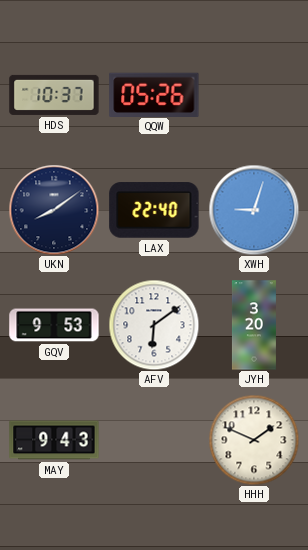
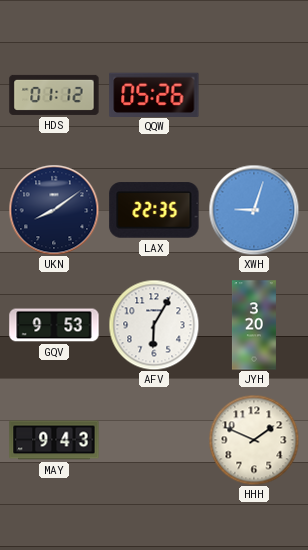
HDS: 10:37 -> 01:12
LAX: 22:40 -> 22:35
AFV: 6:09 -> 6:05
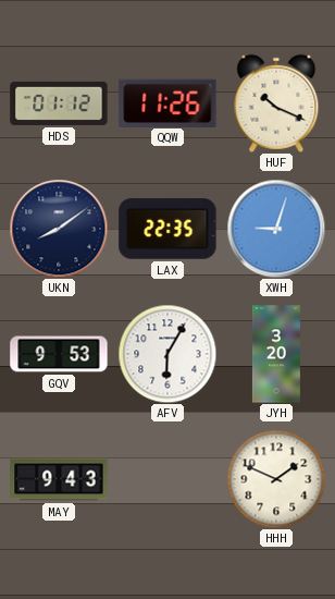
QQW: 05:26 -> 11:26
HUF: none -> 10:19
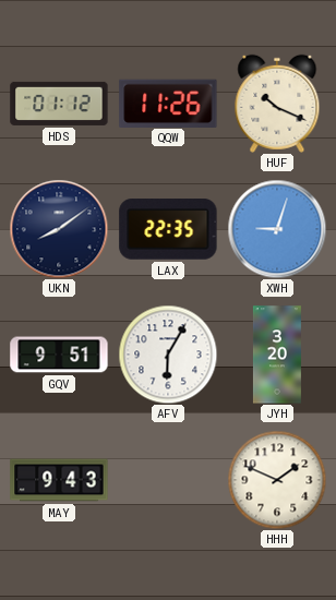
GQV: 9:53 -> 9:51
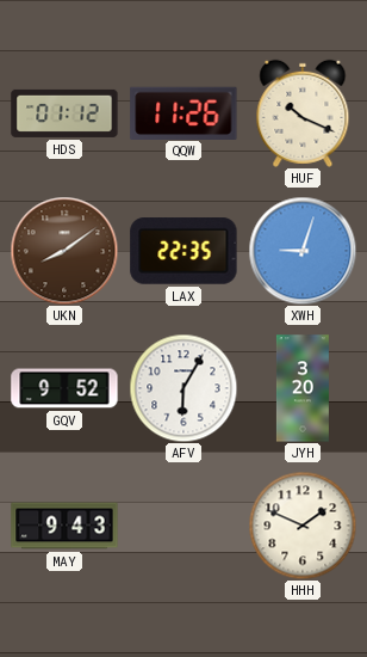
UKN dial: navy -> brown
GQV: 9:51 -> 9:52
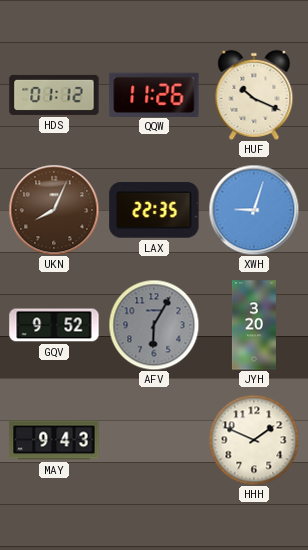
UKN: 8:09 -> 8:04
AFV dial: white -> grey
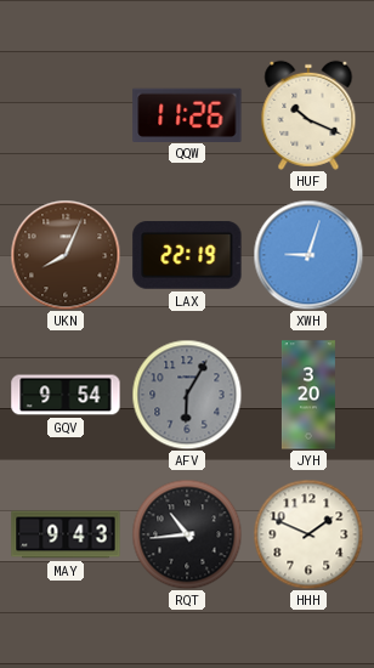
HDS: 01:12 -> none
LAX: 22:35 -> 22:19
GQV: 9:52 -> 9:54
RQT: none -> 10:44
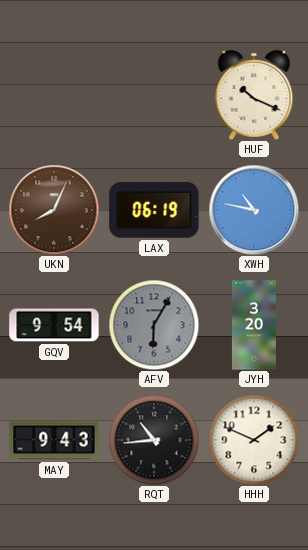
QQW: 11:26 -> none
LAX: 22:19 -> 06:19
XWH: 9:03 -> 10:47
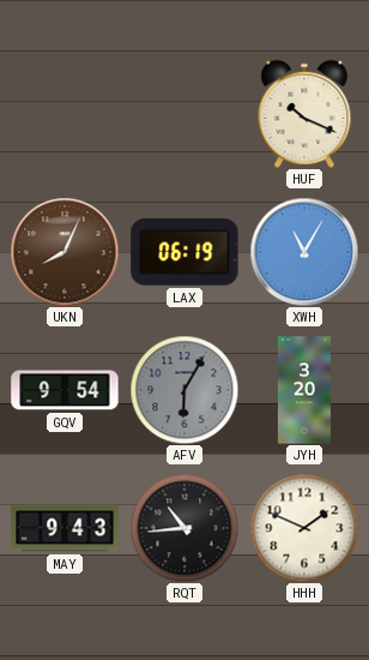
XWH: 10:47 -> 11:05
